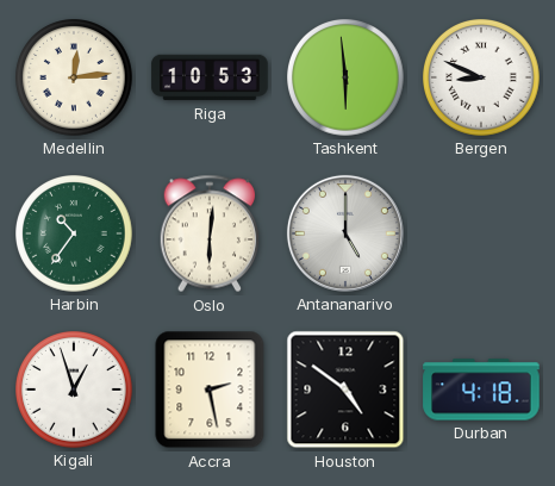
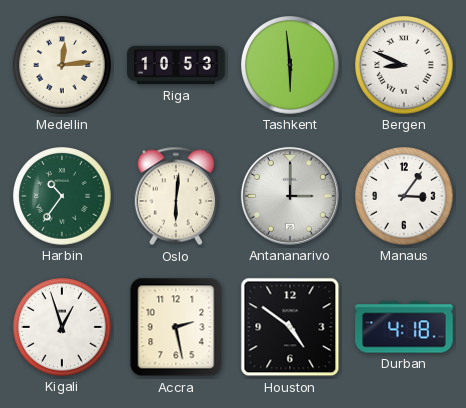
Antananarivo: 5:00 -> 3:00
Manaus: none -> 3:06
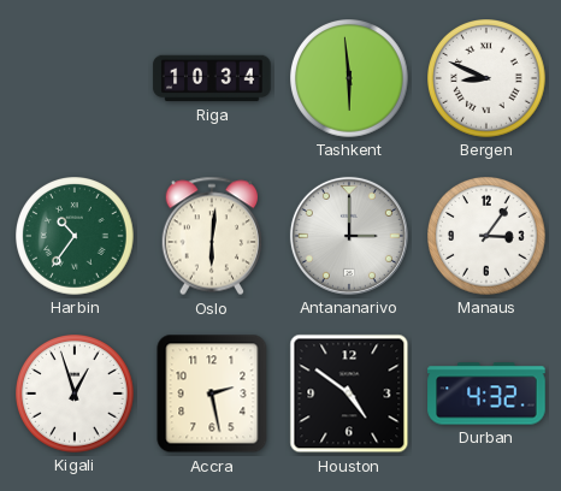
Medellin: 12:14 -> none
Riga: 10:53 -> 10:34
Durban: 4:18 -> 4:32
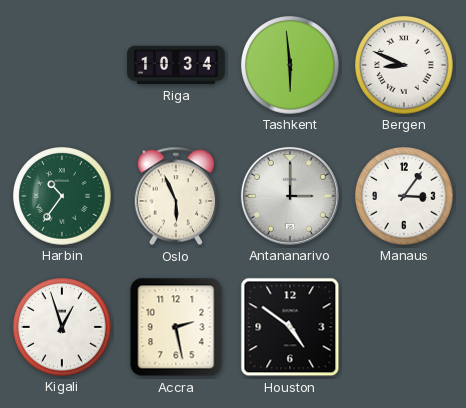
Oslo: 6:01 -> 5:56
Durban: 4:32 -> none
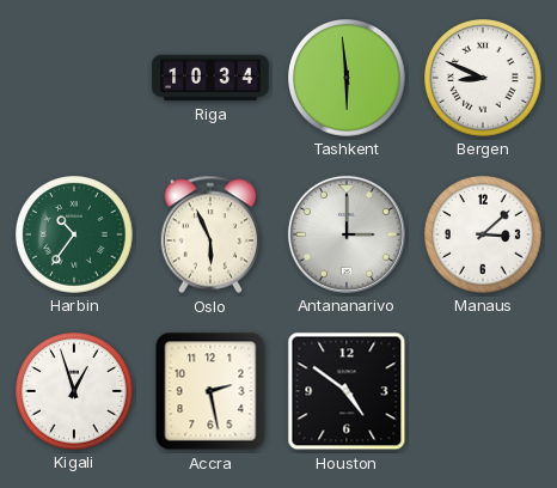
Manaus: 3:06 -> 3:08
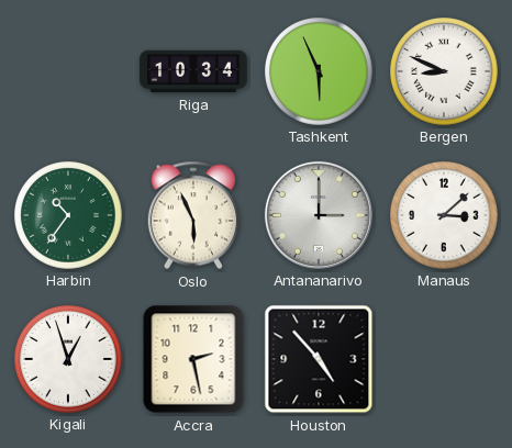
Tashkent: 5:59 -> 5:56
Houston: 4:51 -> 4:53
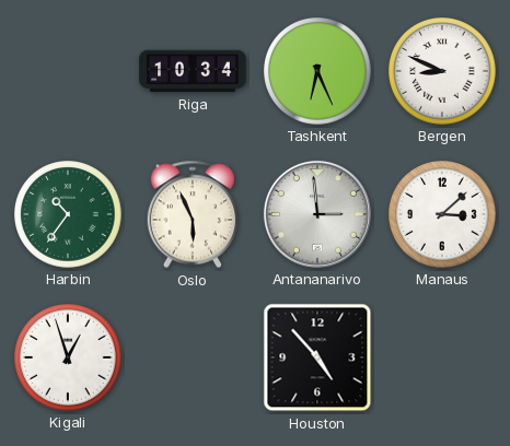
Tashkent: 5:56 -> 6:26
Antananarivo: 3:00 -> 2:59
Accra: 2:28 -> none
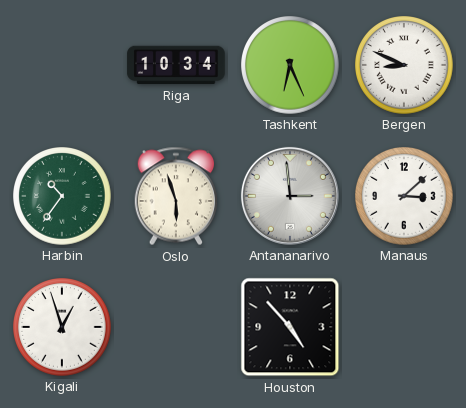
Oslo: 5:56 -> 5:57
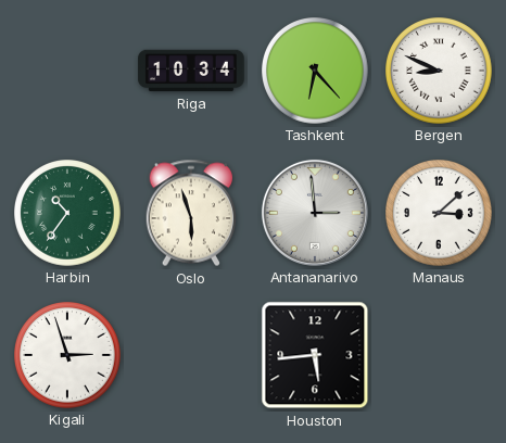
Tashkent: 6:26 -> 6:23
Kigali: 12:57 -> 2:57
Houston: 4:53 -> 5:44
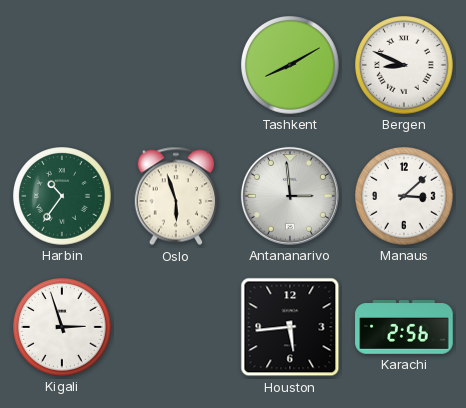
Riga: 10:34 -> none
Tashkent: 6:23 -> 8:10
Karachi: none -> 2:56
